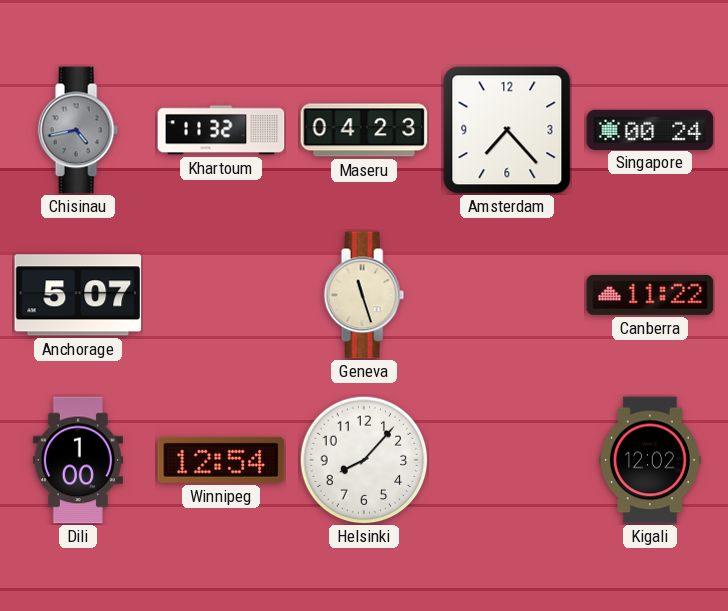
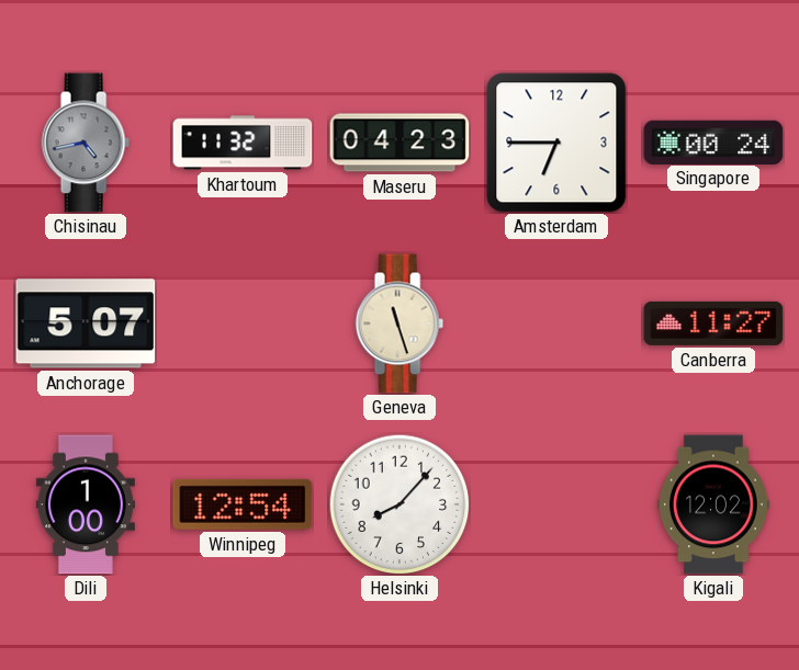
Amsterdam: 7:23 -> 6:45
Canberra: 11:22 -> 11:27
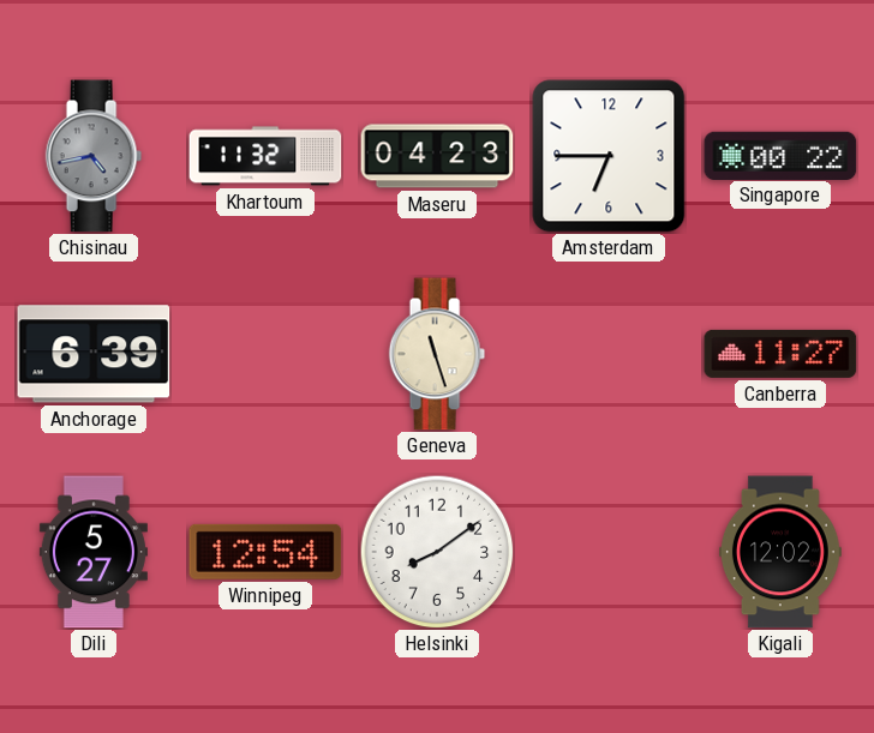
Singapore: 00:24 -> 00:22
Anchorage: 5:07 -> 6:39
Dili: 1:00 -> 5:27
Helsinki: 8:07 -> 8:09
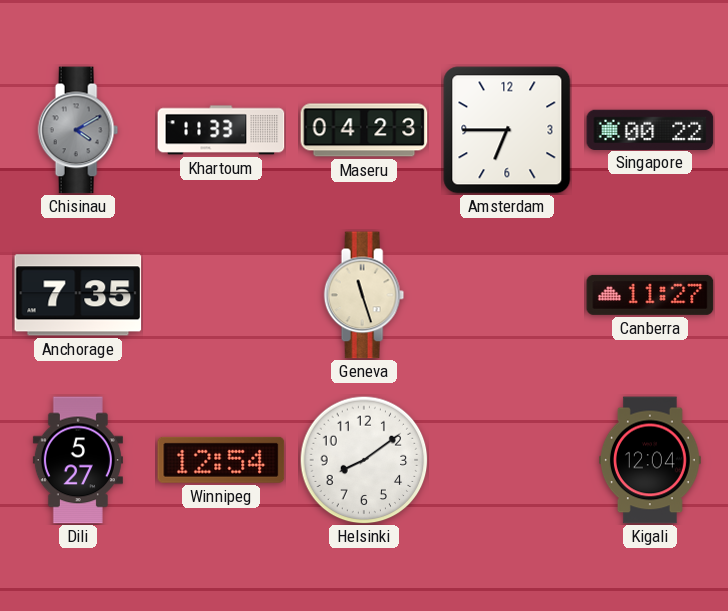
Chisinau: 4:43 -> 4:10
Khartoum: 11:32 -> 11:33
Anchorage: 6:39 -> 7:35
Kigali: 12:02 -> 12:04
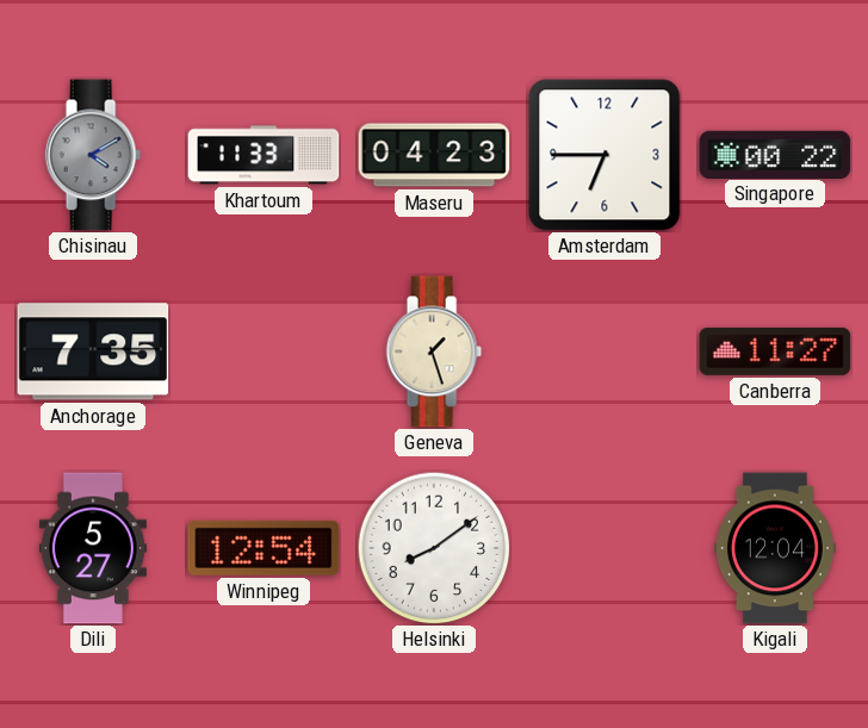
Geneva: 11:27 -> 1:27
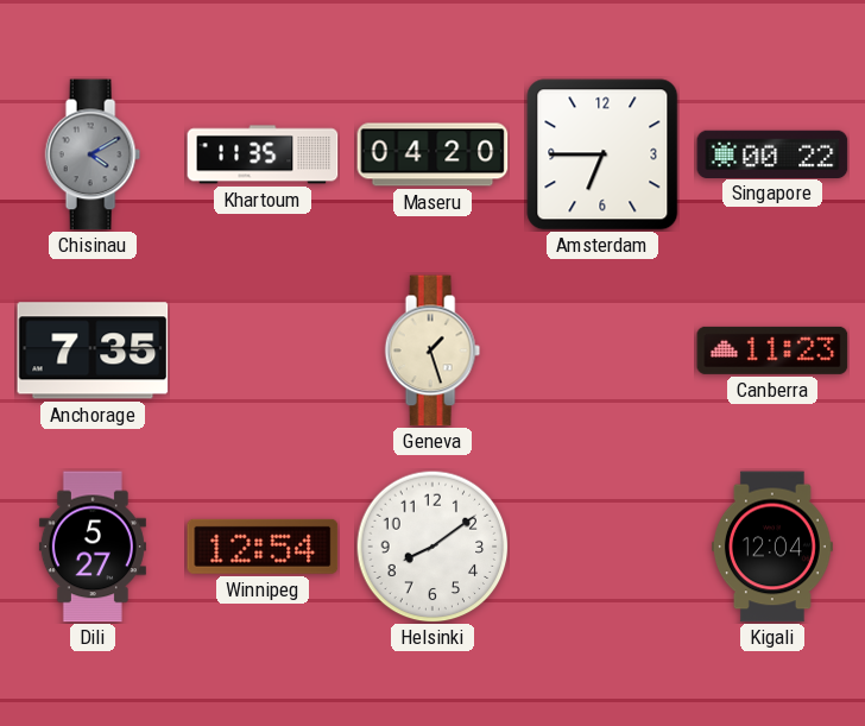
Khartoum: 11:33 -> 11:35
Maseru: 04:23 -> 04:20
Canberra: 11:27 -> 11:23
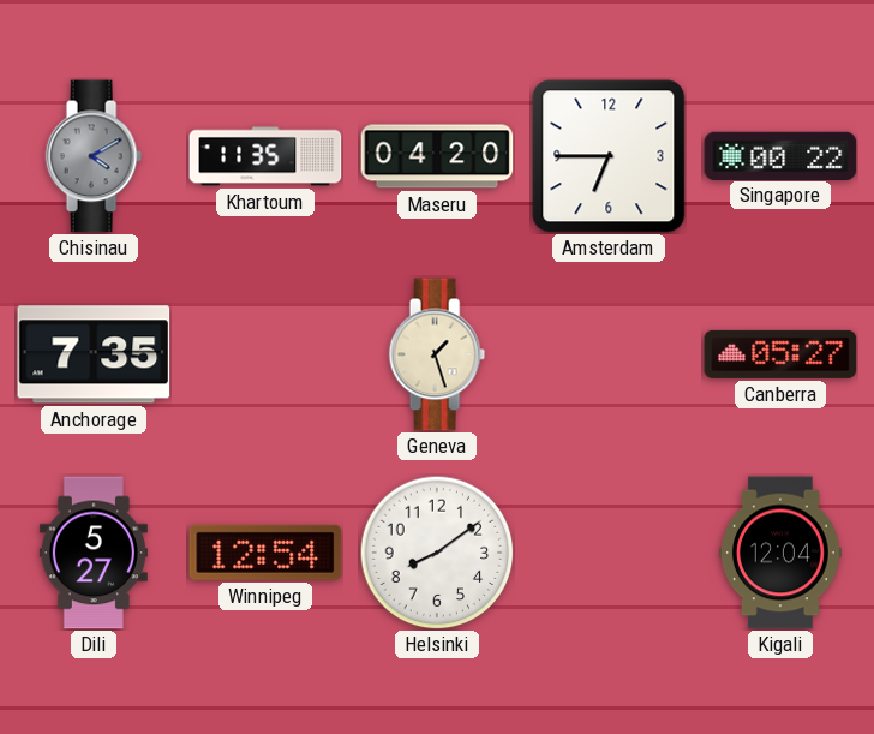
Canberra: 11:23 -> 05:27
